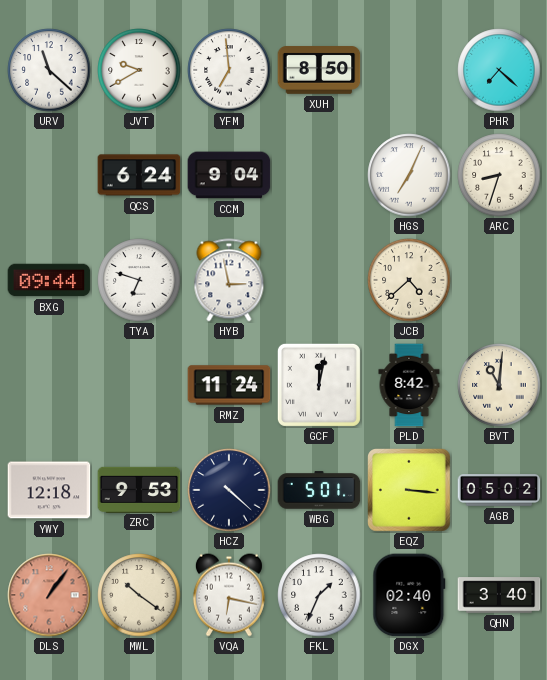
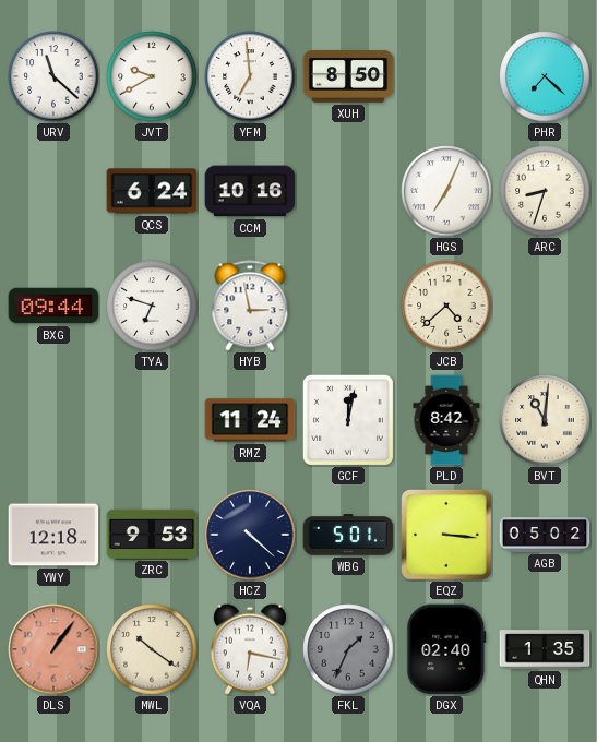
CCM: 9:04 -> 10:16
FKL dial: white -> grey
QHN: 3:40 -> 1:35
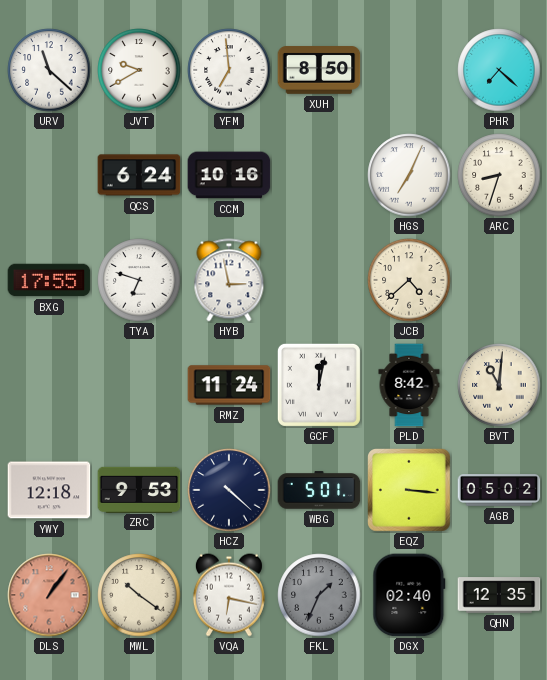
BXG: 09:44 -> 17:55
QHN: 1:35 -> 12:35
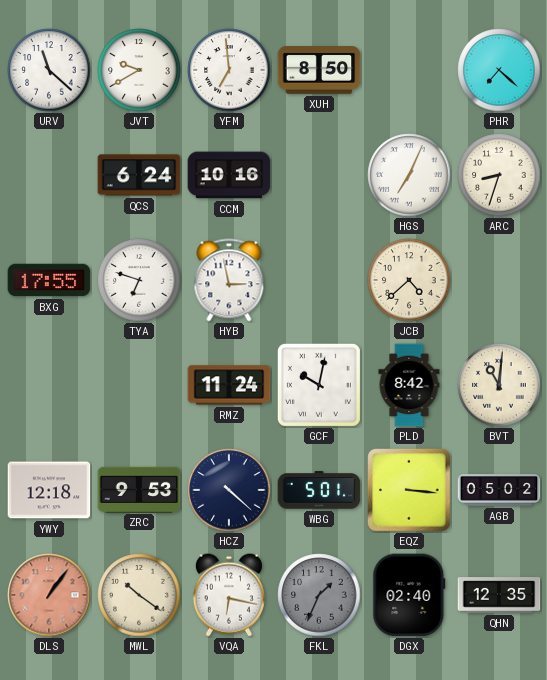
GCF: 12:02 -> 10:02
